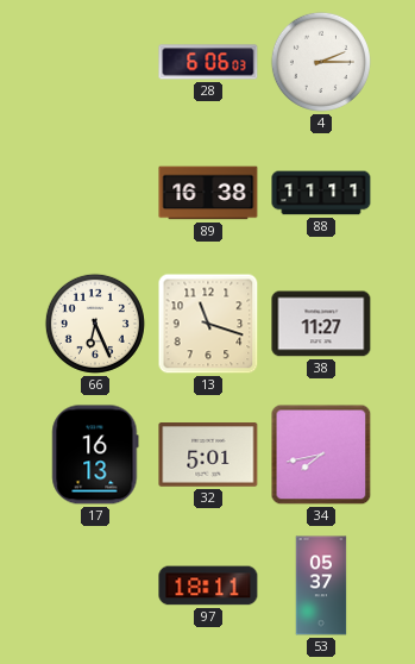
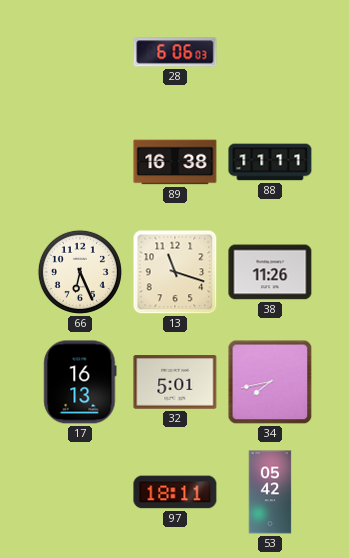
4: 2:15 -> none
38: 11:27 -> 11:26
53: 05:37 -> 05:42
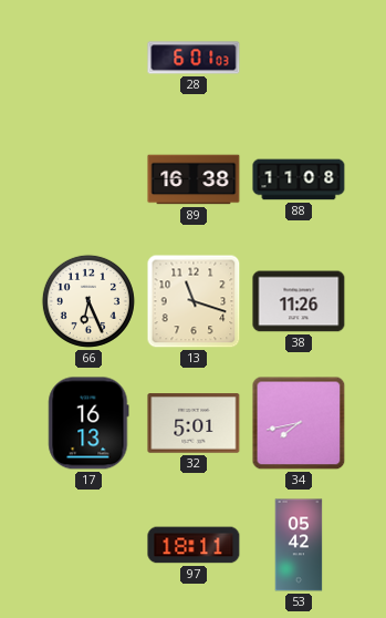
28: 6:06 -> 6:01
88: 11:11 -> 11:08
